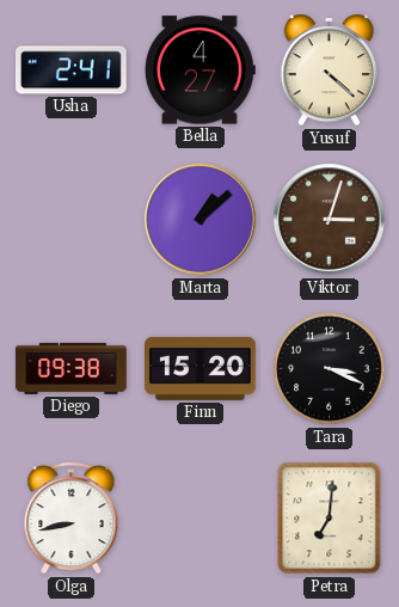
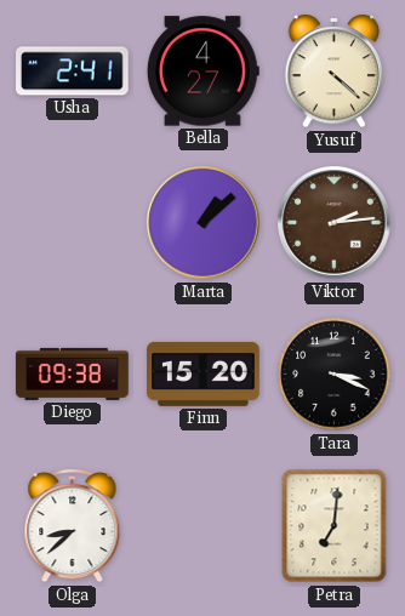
Viktor: 3:03 -> 2:14
Olga: 8:43 -> 8:38
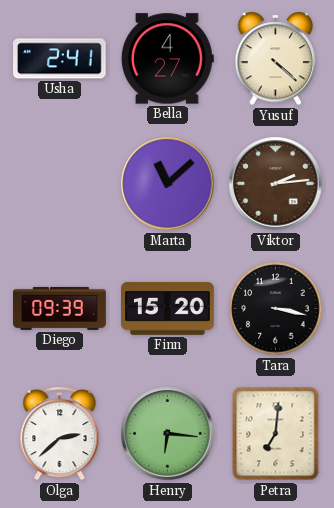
Marta: 1:08 -> 11:08
Diego: 09:38 -> 09:39
Tara: 3:19 -> 3:17
Olga: 8:38 -> 2:38
Henry: none -> 6:16
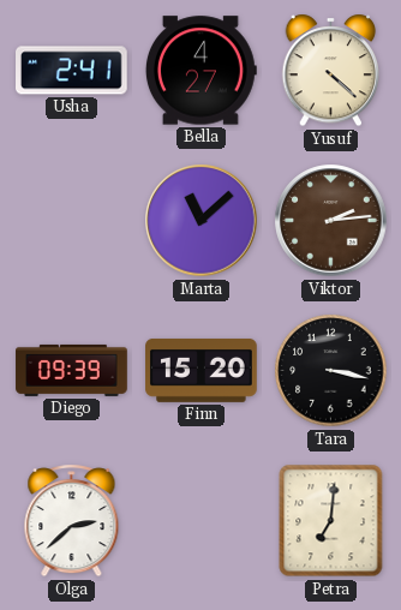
Henry: 6:16 -> none
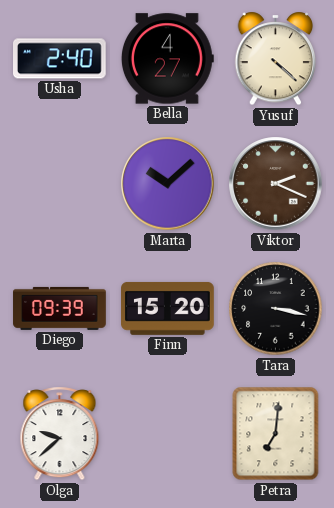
Usha: 2:41 -> 2:40
Marta: 11:08 -> 10:08
Viktor: 2:14 -> 2:19
Olga: 2:38 -> 9:38
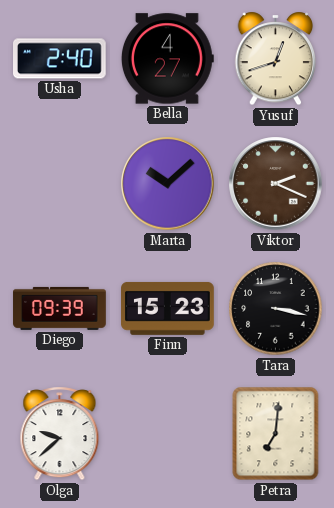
Yusuf: 4:22 -> 12:42
Finn: 15:20 -> 15:23
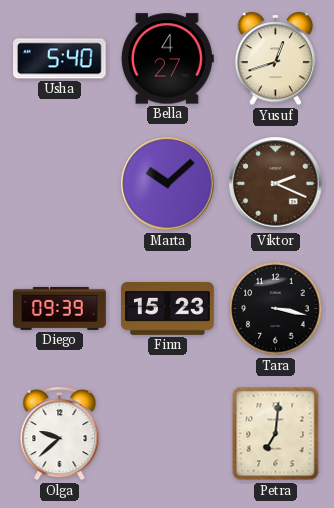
Usha: 2:40 -> 5:40
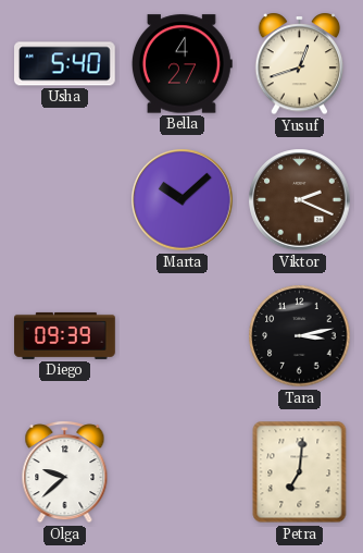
Finn: 15:23 -> none
Tara: 3:17 -> 3:13
